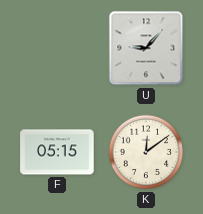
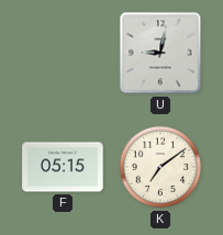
U: 9:07 -> 9:02
K: 12:09 -> 7:09
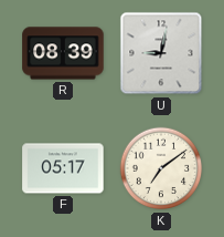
R: none -> 08:39
F: 05:15 -> 05:17
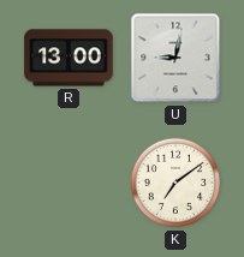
R: 08:39 -> 13:00
F: 05:17 -> none
